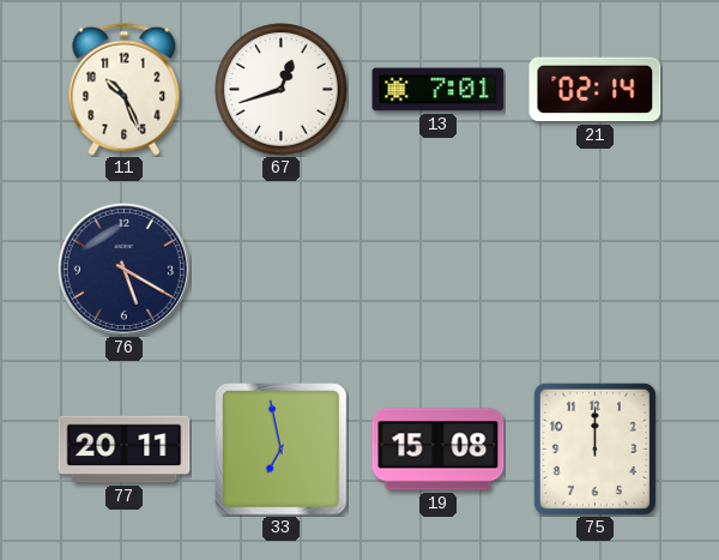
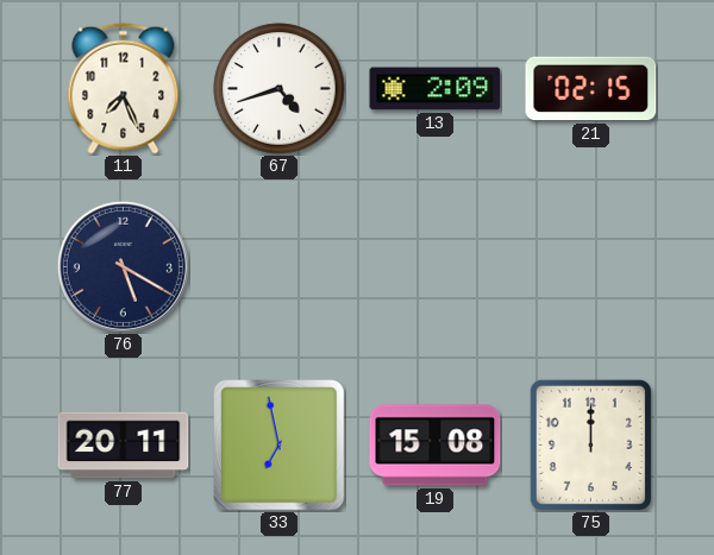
11: 10:26 -> 7:26
67: 12:42 -> 4:42
13: 7:01 -> 2:09
21: 02:14 -> 02:15
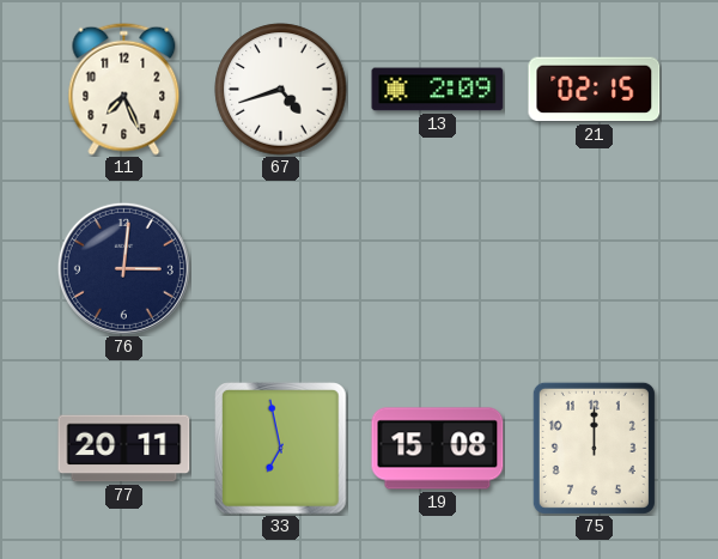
76: 5:20 -> 3:01
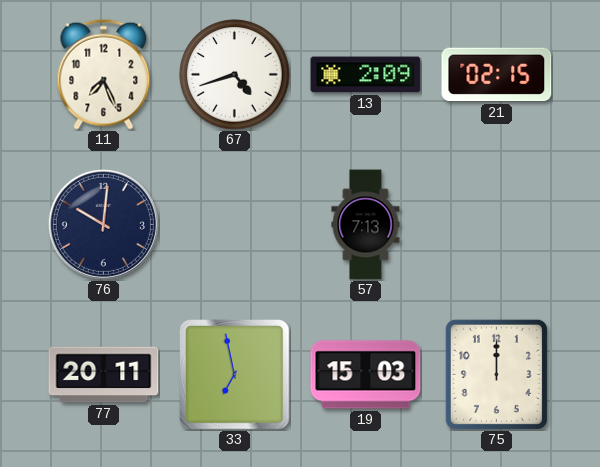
76: 3:01 -> 10:01
57: none -> 7:13
19: 15:08 -> 15:03
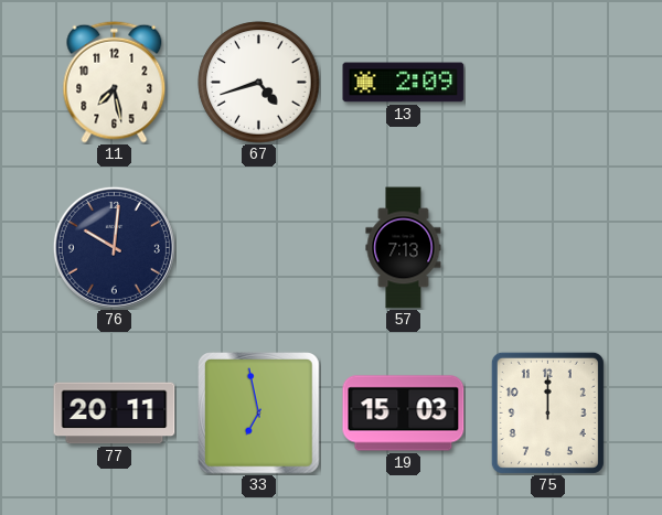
11: 7:26 -> 7:28
21: 02:15 -> none
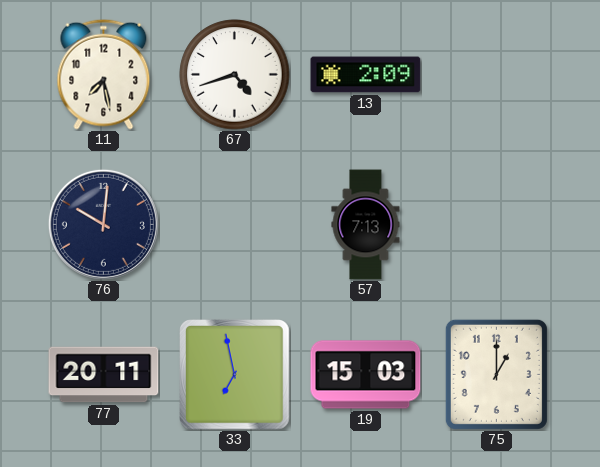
75: 12:00 -> 1:00
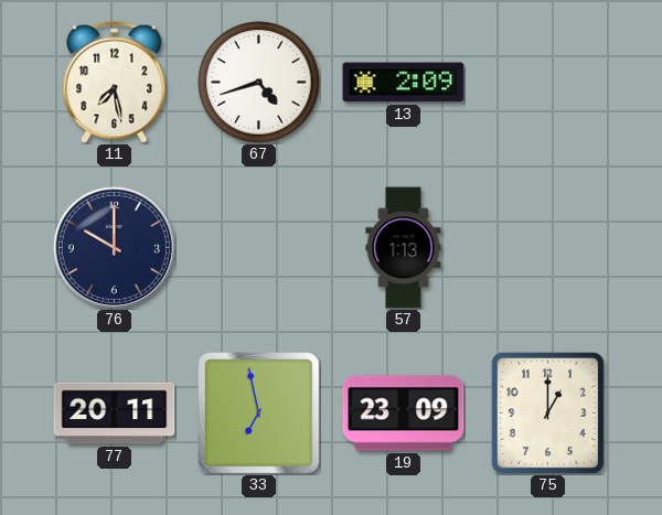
76: 10:01 -> 10:00
57: 7:13 -> 1:13
19: 15:03 -> 23:09
